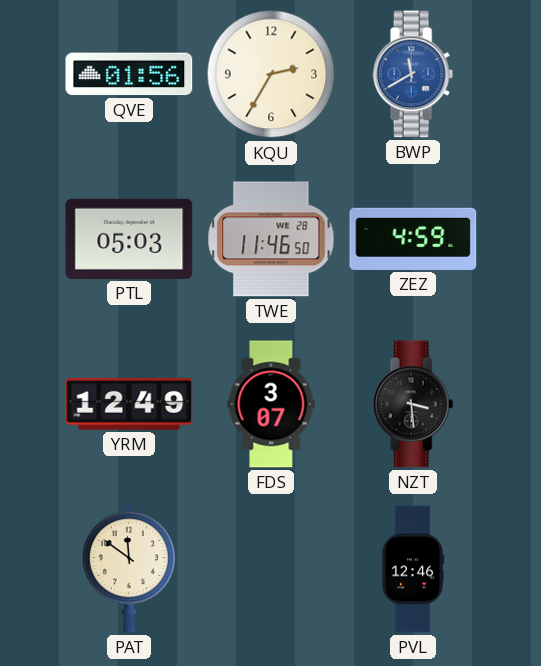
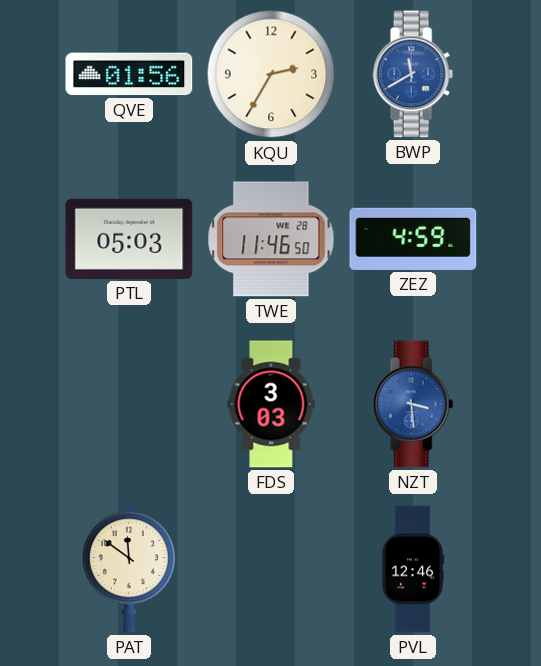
YRM: 12:49 -> none
FDS: 3:07 -> 3:03
NZT dial: black -> blue
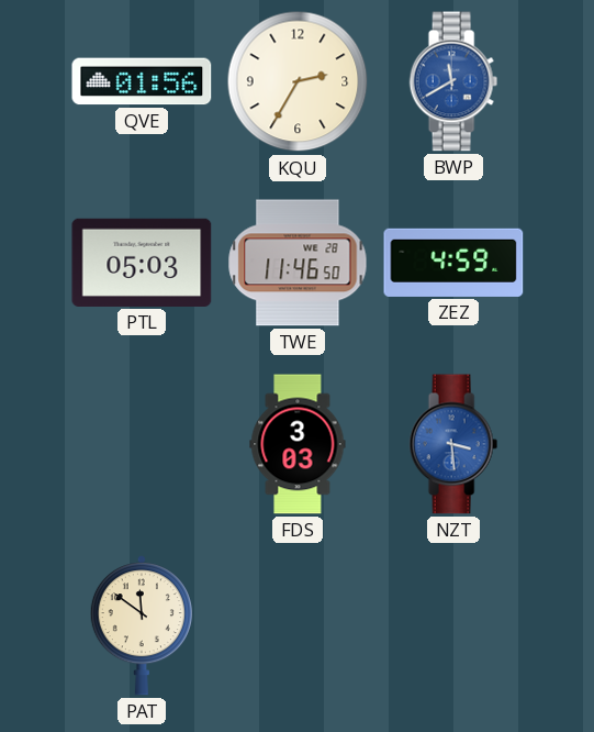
PVL: 12:46 -> none
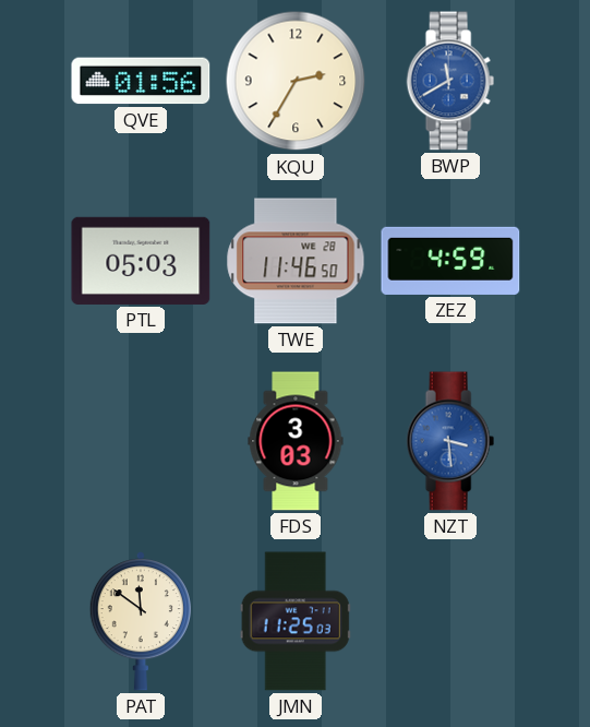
JMN: none -> 11:25
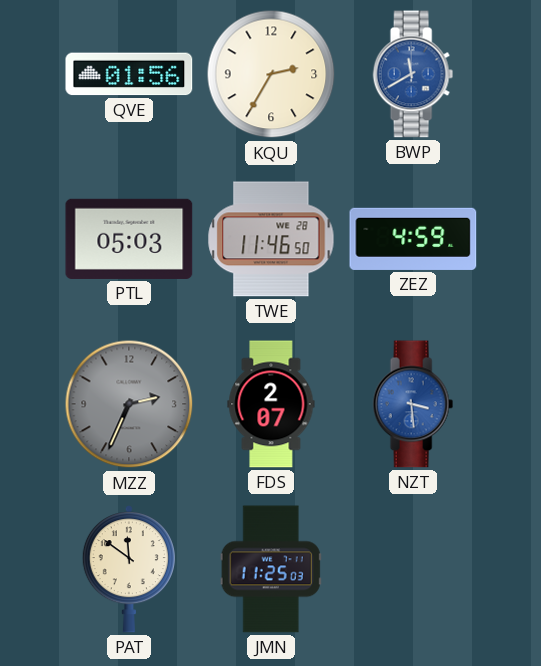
MZZ: none -> 2:34
FDS: 3:03 -> 2:07
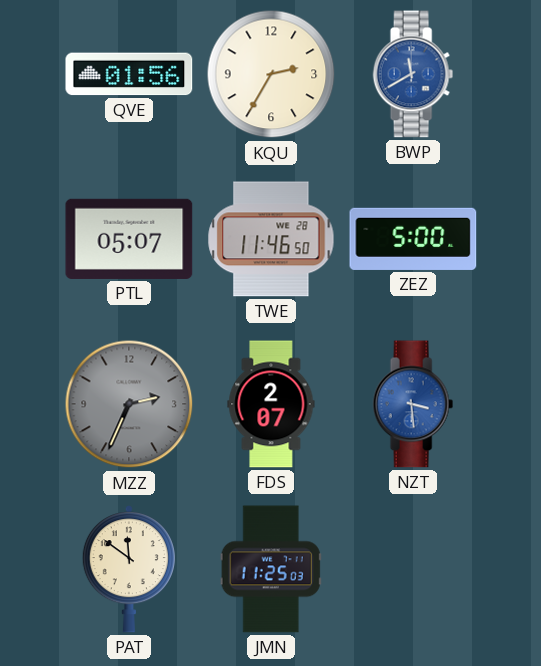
PTL: 05:03 -> 05:07
ZEZ: 4:59 -> 5:00
